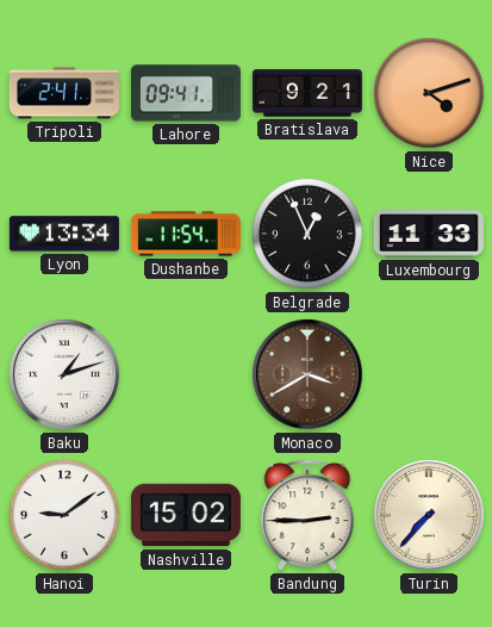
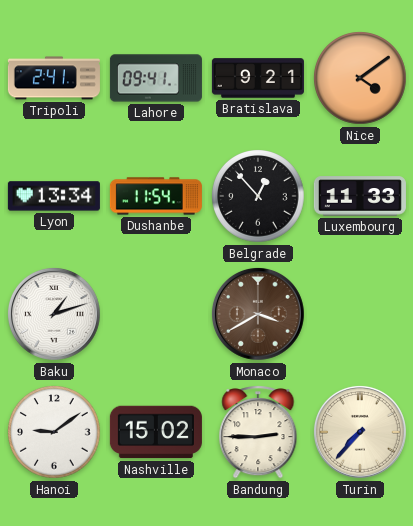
Nice: 4:12 -> 4:09
Belgrade: 12:56 -> 12:53
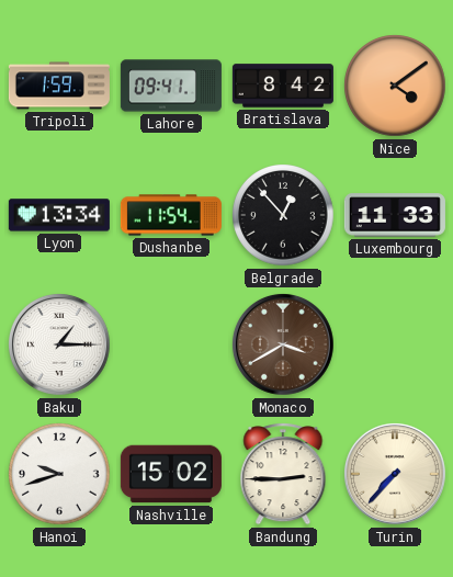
Tripoli: 2:41 -> 1:59
Bratislava: 9:21 -> 8:42
Baku: 1:12 -> 1:15
Hanoi: 9:09 -> 9:42
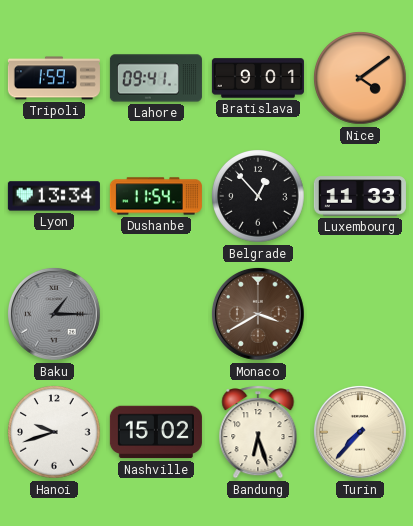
Bratislava: 8:42 -> 9:01
Baku dial: white -> grey
Bandung: 2:45 -> 6:27
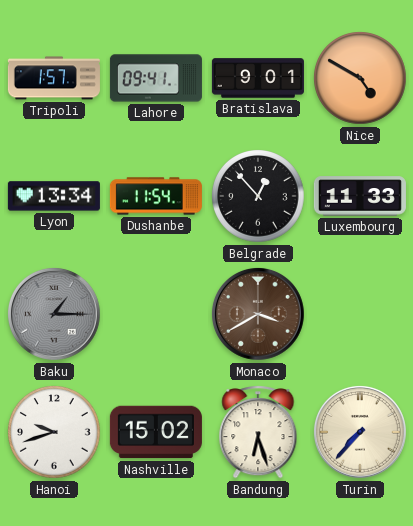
Tripoli: 1:59 -> 1:57
Nice: 4:09 -> 4:50
